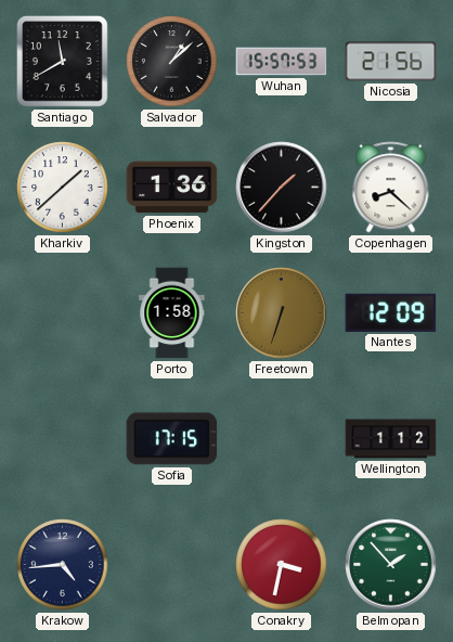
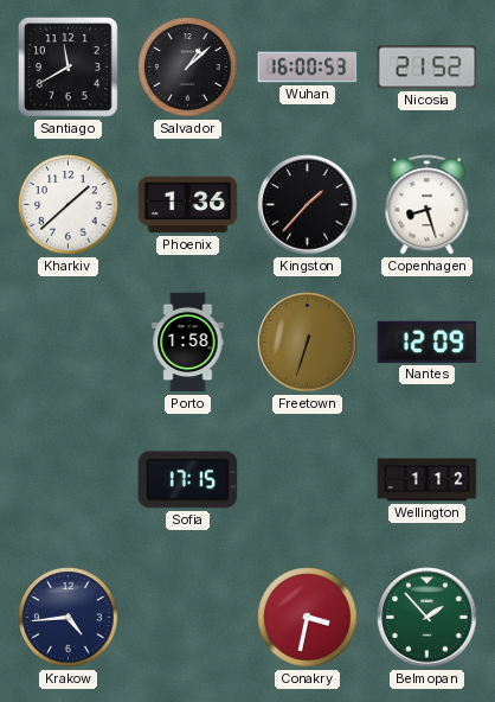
Wuhan: 15:57 -> 16:00
Nicosia: 21:56 -> 21:52
Copenhagen: 8:22 -> 8:27
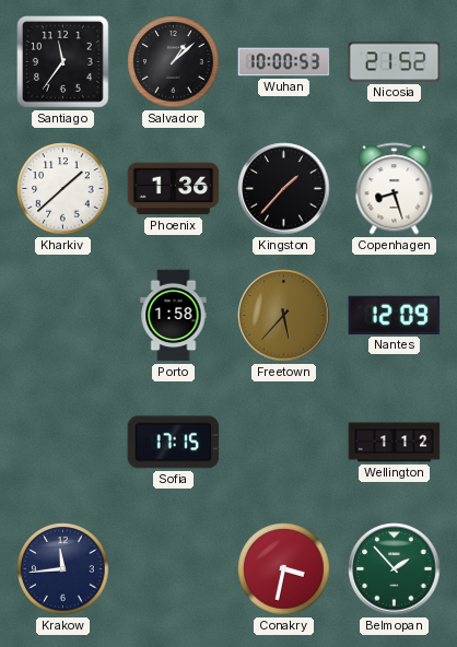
Santiago: 11:40 -> 11:36
Wuhan: 16:00 -> 10:00
Freetown: 6:33 -> 5:37
Krakow: 4:44 -> 11:44
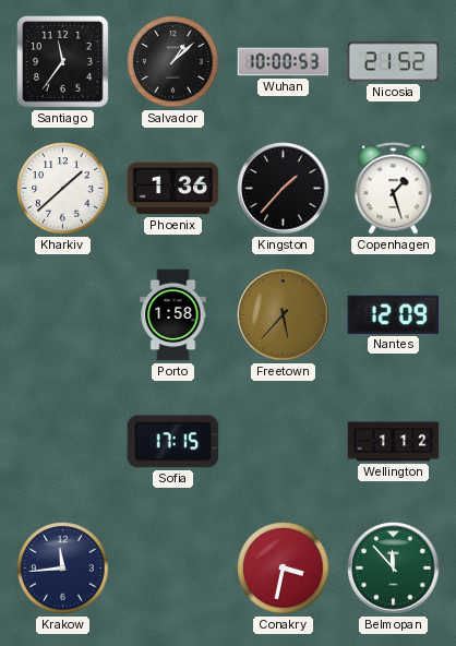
Copenhagen: 8:27 -> 1:27
Belmopan: 1:53 -> 11:53
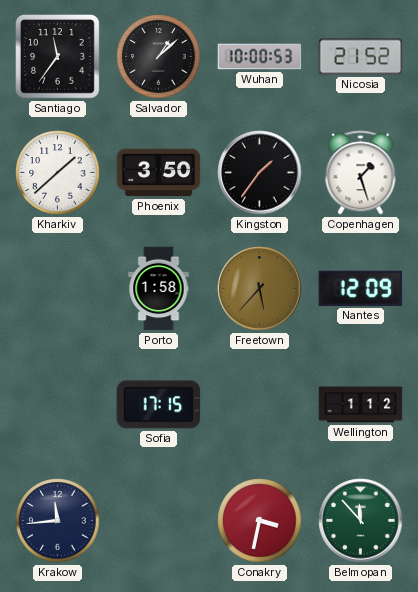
Phoenix: 1:36 -> 3:50
Kingston: 1:37 -> 1:36
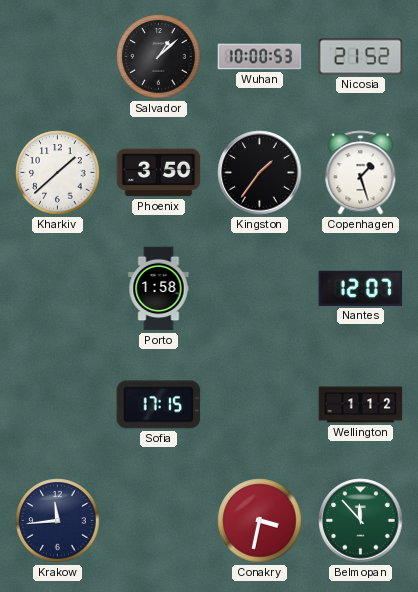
Santiago: 11:36 -> none
Freetown: 5:37 -> none
Nantes: 12:09 -> 12:07
